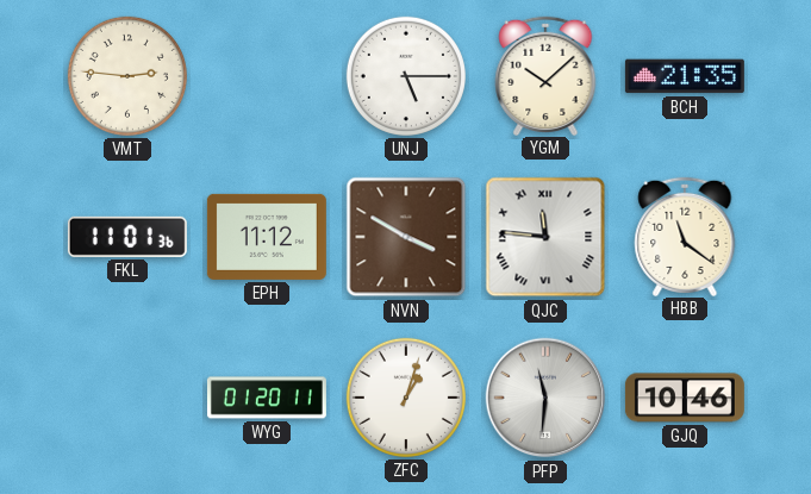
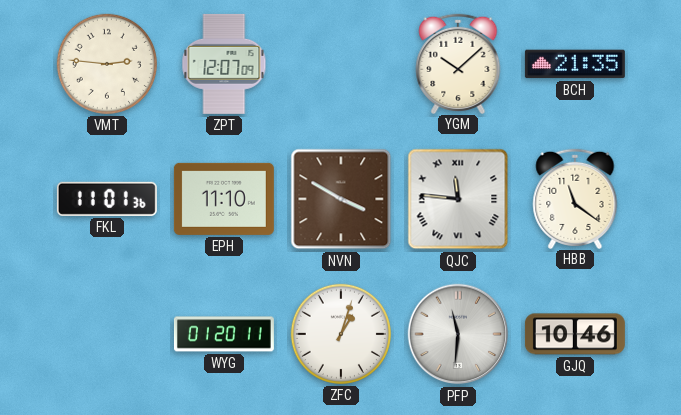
ZPT: none -> 12:07
UNJ: 5:15 -> none
EPH: 11:12 -> 11:10
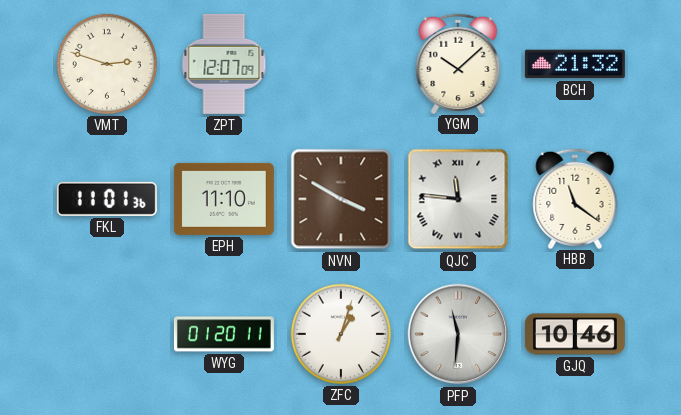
VMT: 2:46 -> 2:48
BCH: 21:35 -> 21:32
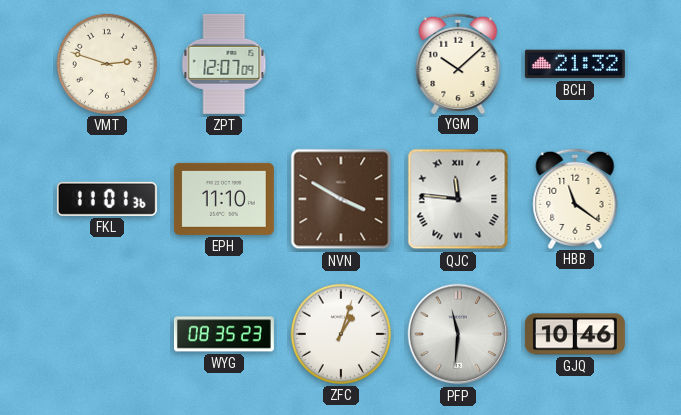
WYG: 01:20 -> 08:35
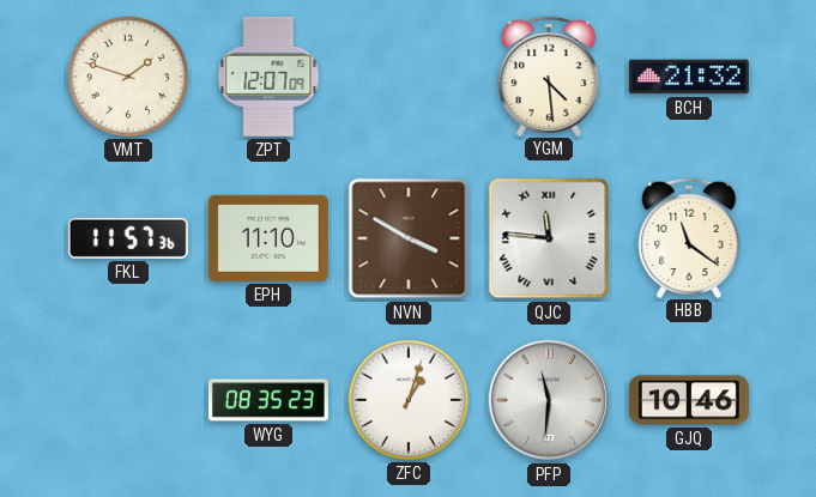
VMT: 2:48 -> 1:48
YGM: 10:08 -> 4:29
FKL: 11:01 -> 11:57
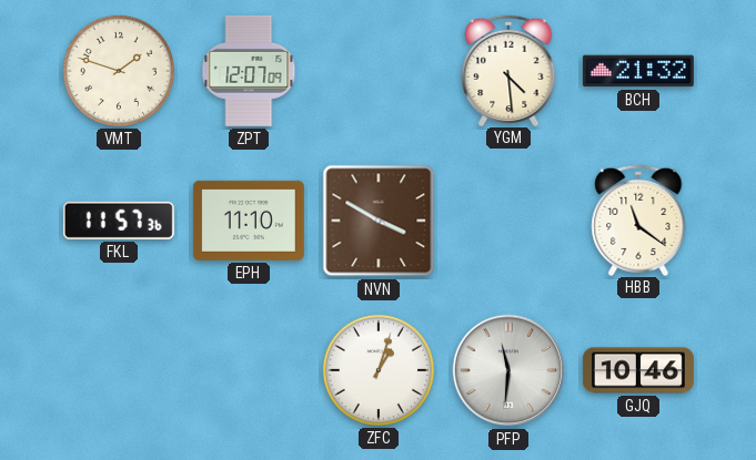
QJC: 11:46 -> none
WYG: 08:35 -> none
